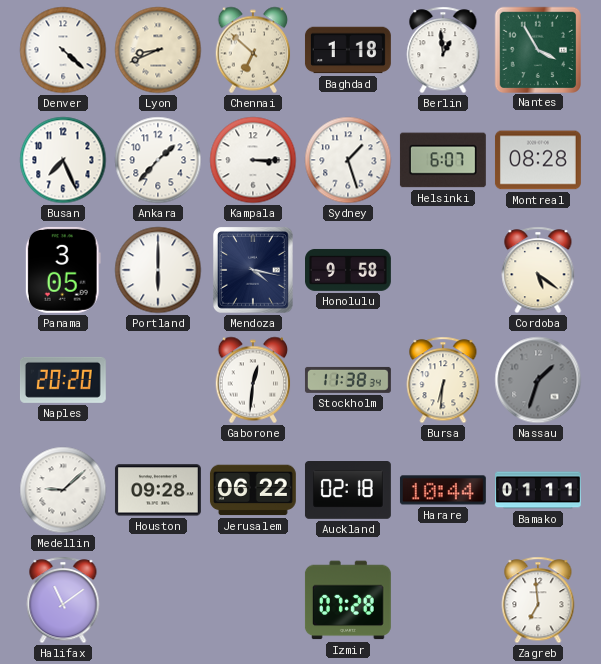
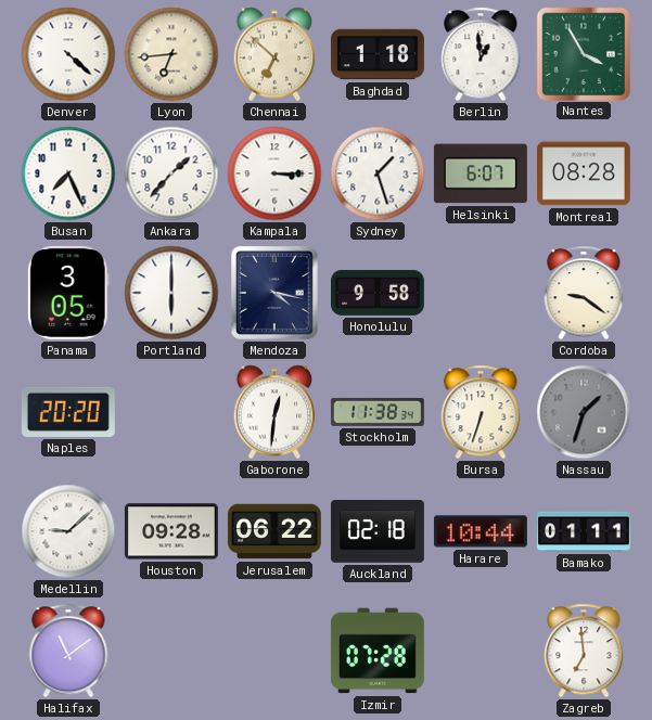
Lyon: 8:41 -> 6:44
Cordoba: 5:21 -> 9:21
Bursa: 6:31 -> 6:33
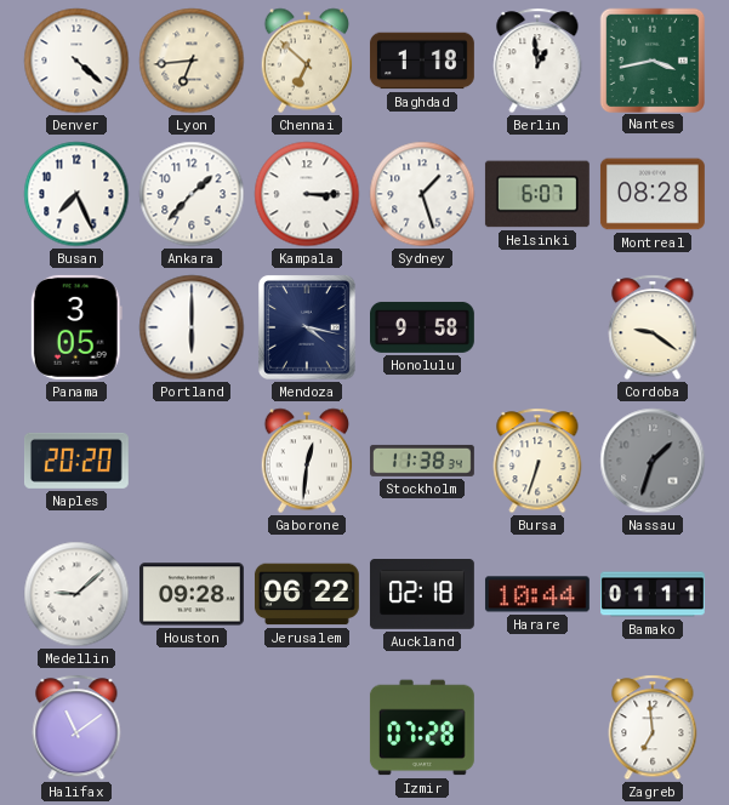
Nantes: 3:55 -> 3:43
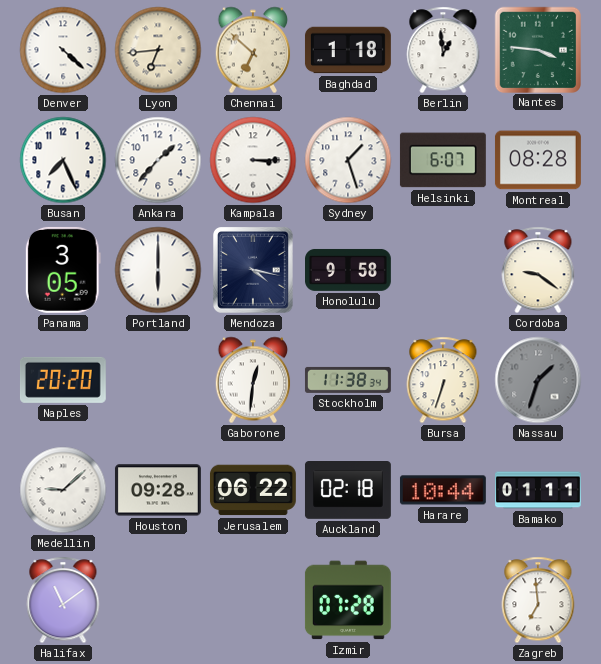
Nantes: 3:43 -> 3:46
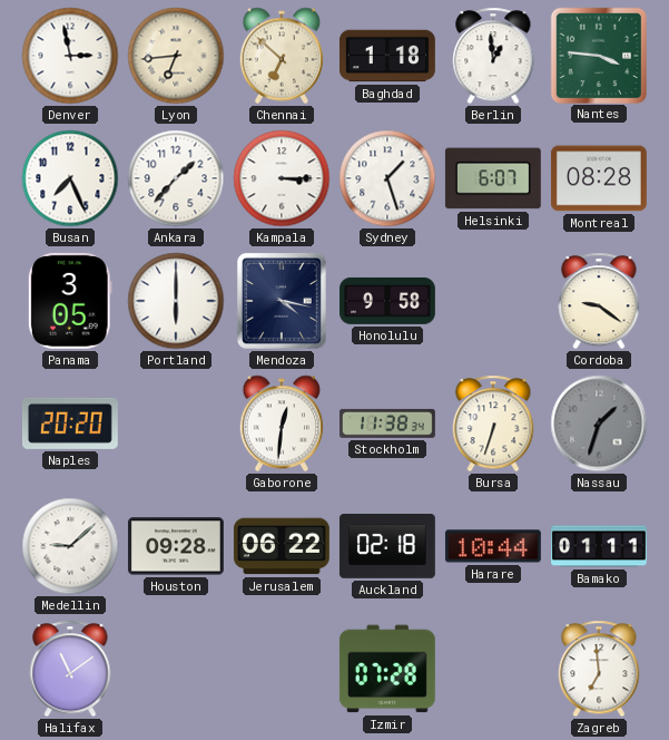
Denver: 4:22 -> 2:58
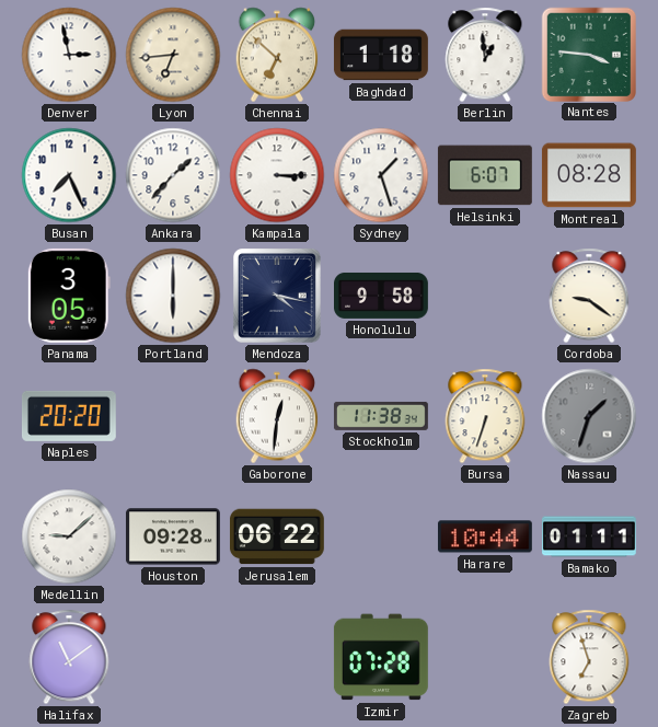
Auckland: 02:18 -> none
Zagreb: 6:59 -> 6:57
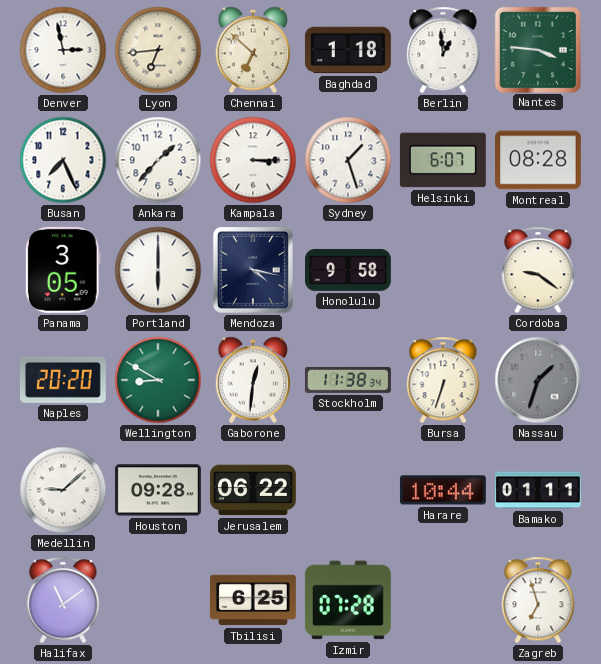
Wellington: none -> 8:50
Tbilisi: none -> 6:25
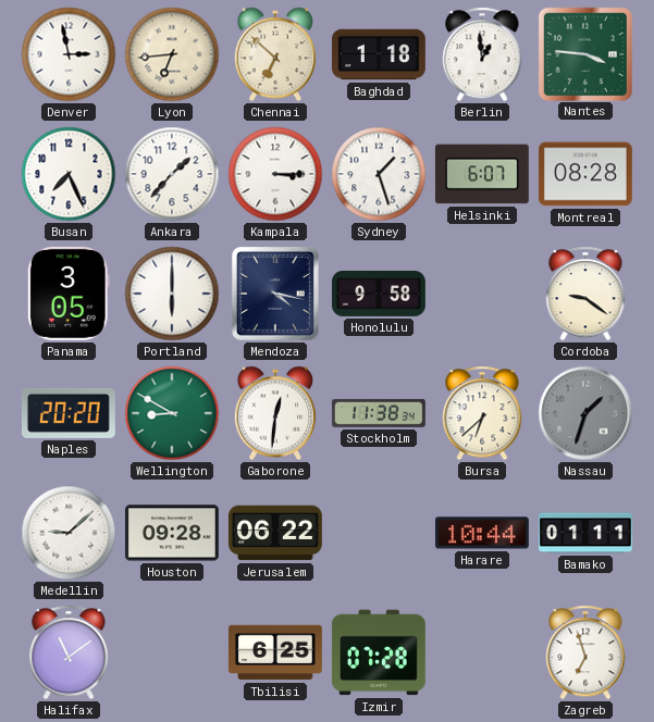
Bursa: 6:33 -> 6:38
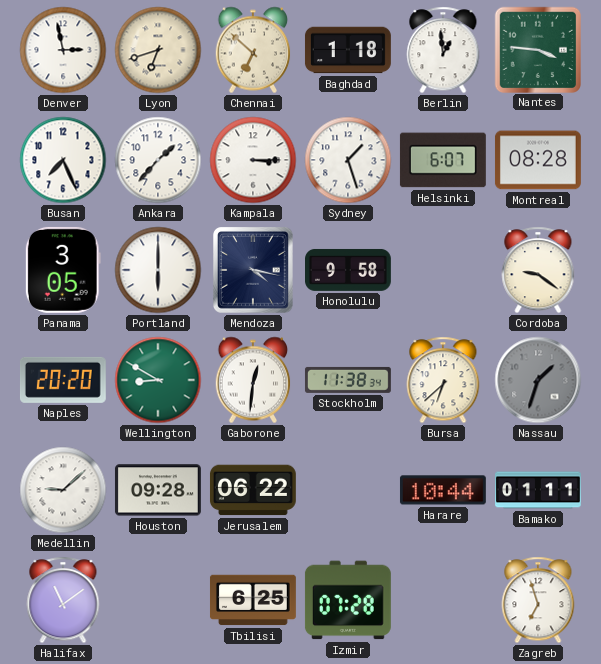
Lyon: 6:44 -> 6:42
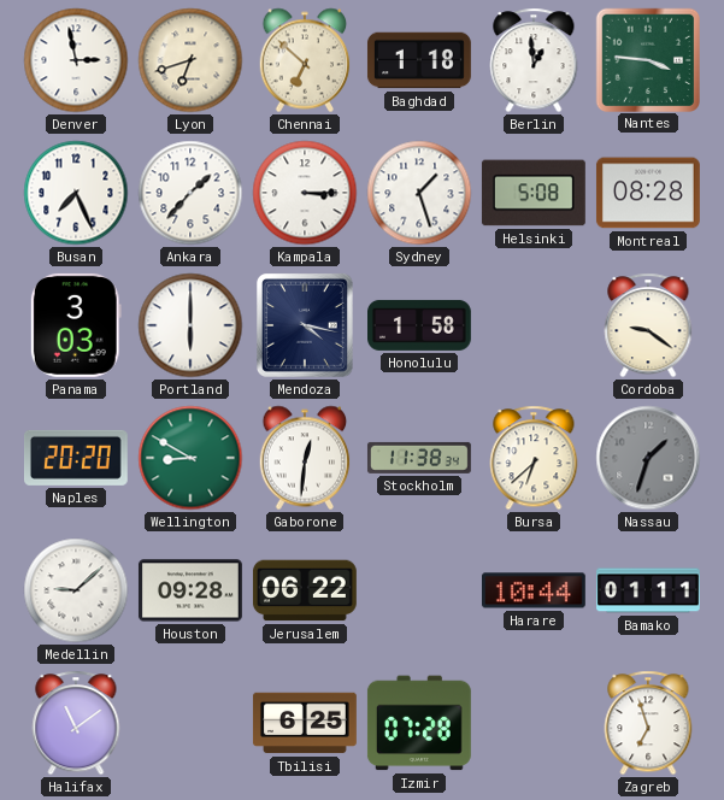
Helsinki: 6:07 -> 5:08
Panama: 3:05 -> 3:03
Honolulu: 9:58 -> 1:58
